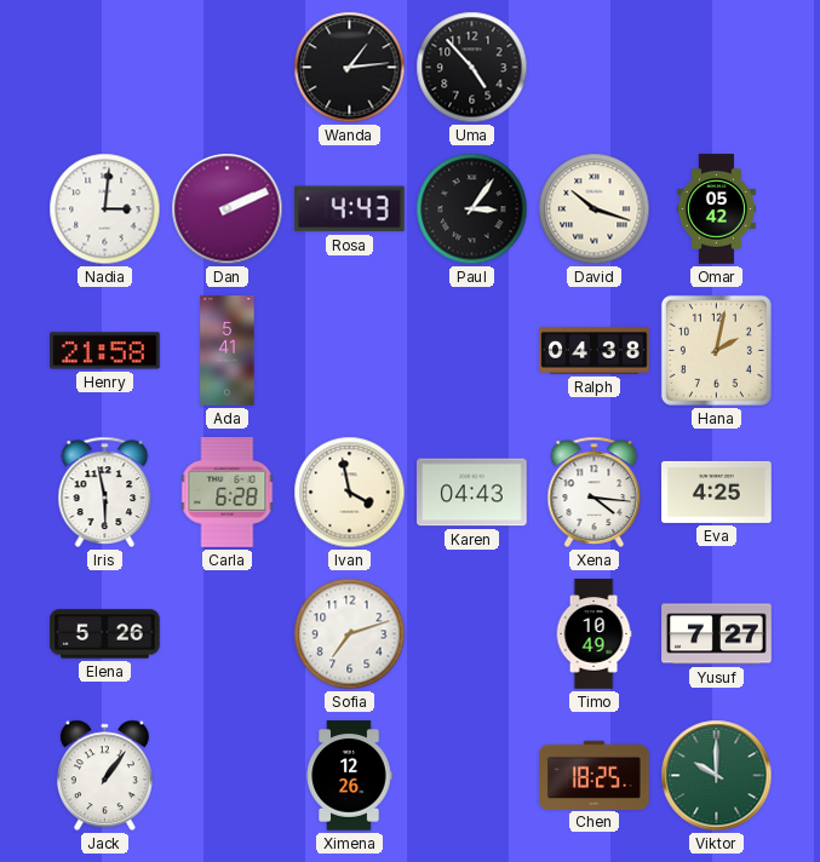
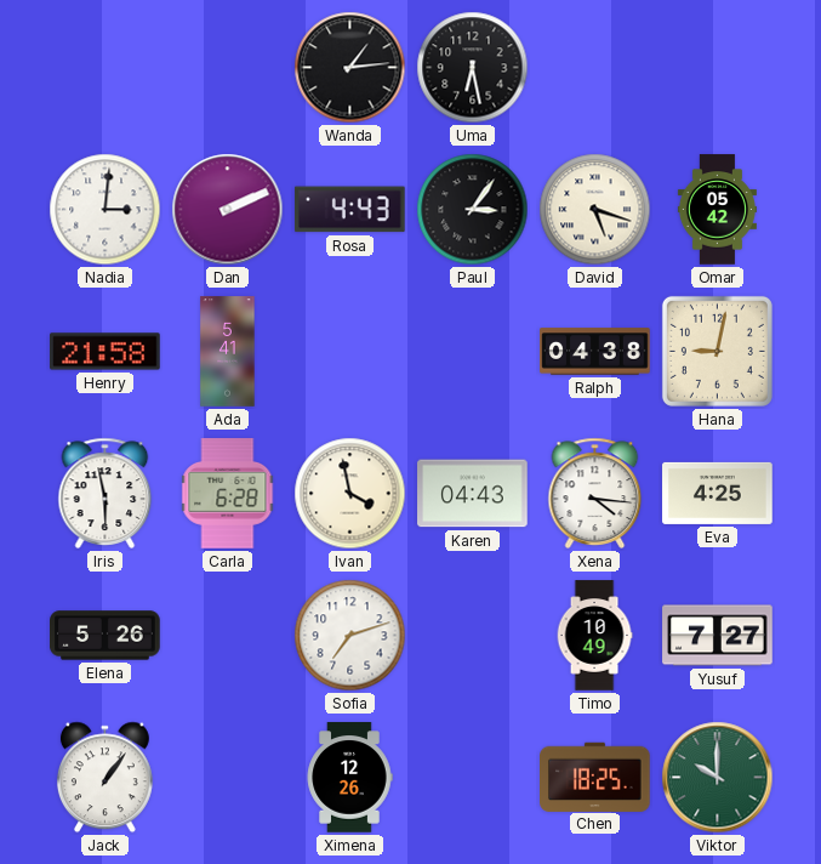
Uma: 4:53 -> 6:28
David: 10:18 -> 5:18
Hana: 2:02 -> 9:02
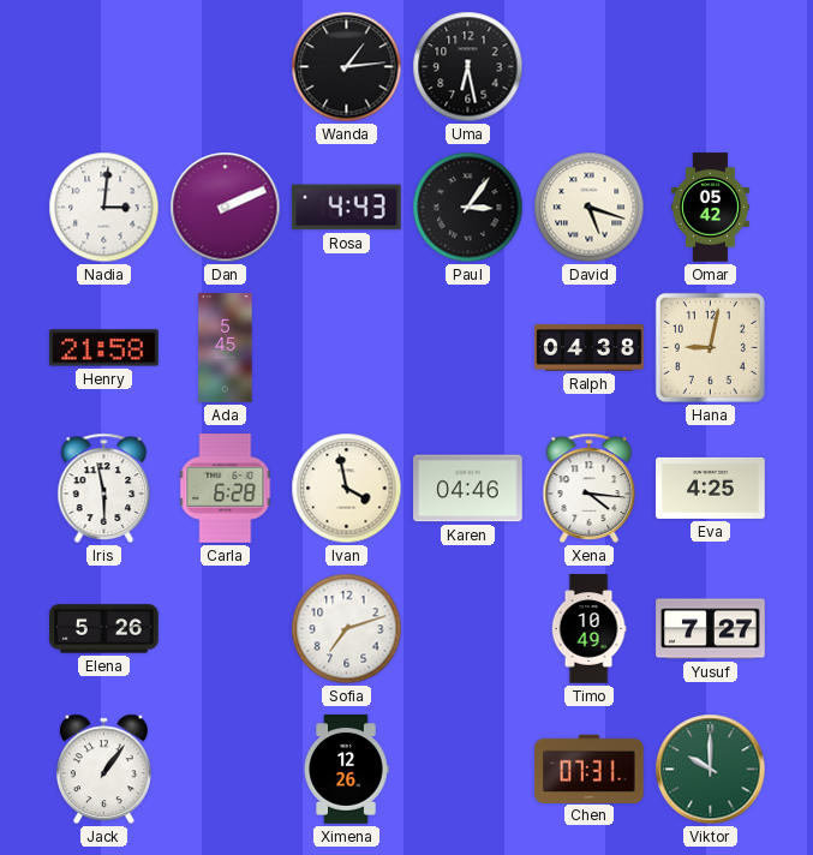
Ada: 5:41 -> 5:45
Karen: 04:43 -> 04:46
Chen: 18:25 -> 07:31
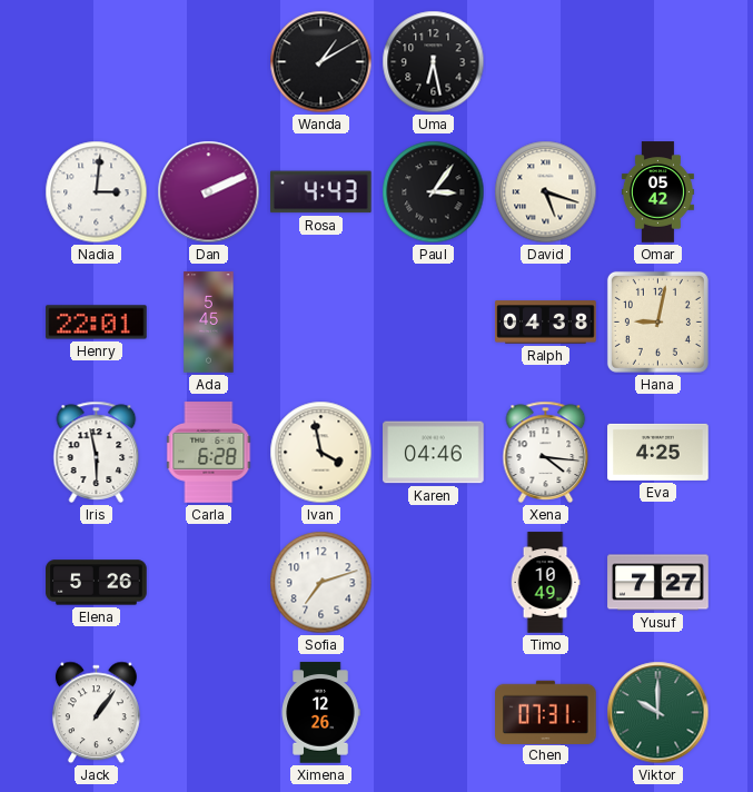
Wanda: 1:14 -> 1:10
Henry: 21:58 -> 22:01
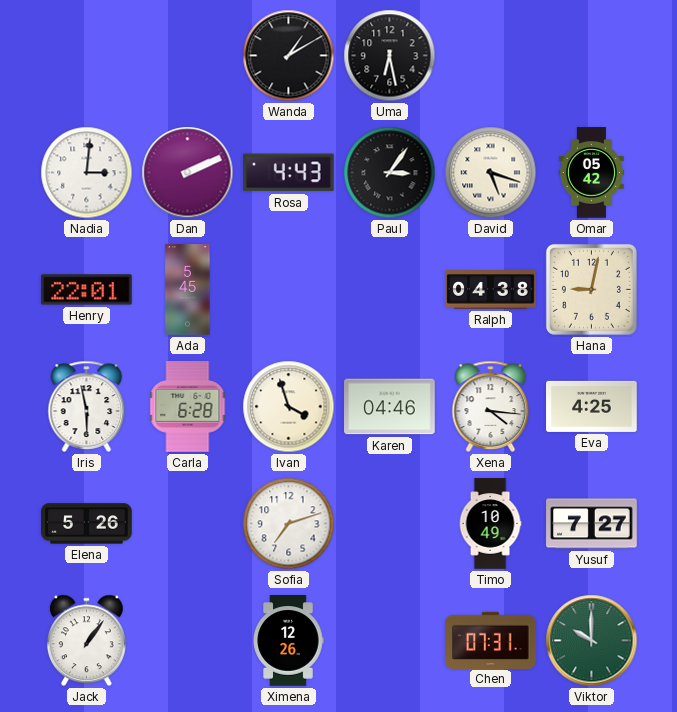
Ivan: 3:58 -> 3:57
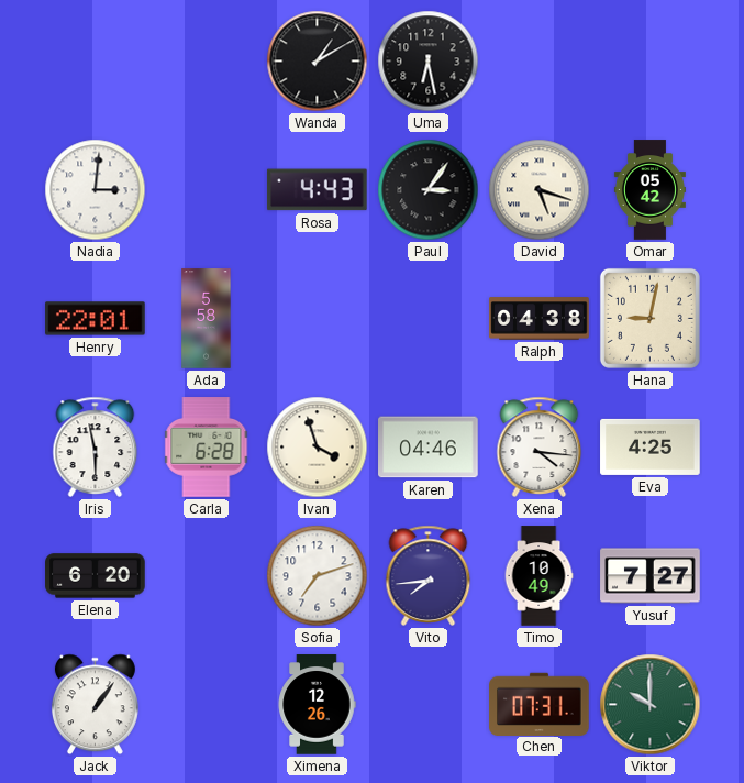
Dan: 2:11 -> none
Ada: 5:45 -> 5:58
Elena: 5:26 -> 6:20
Vito: none -> 7:44
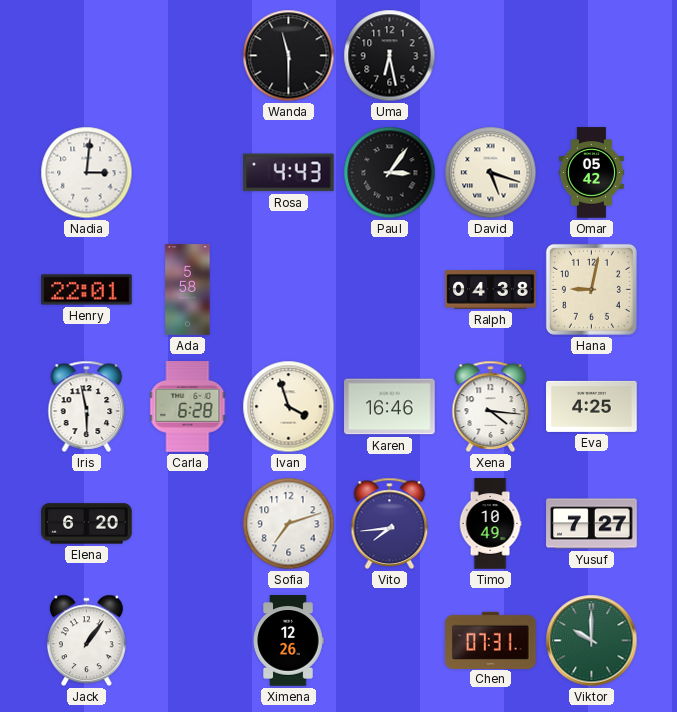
Wanda: 1:10 -> 11:30
Karen: 04:46 -> 16:46
